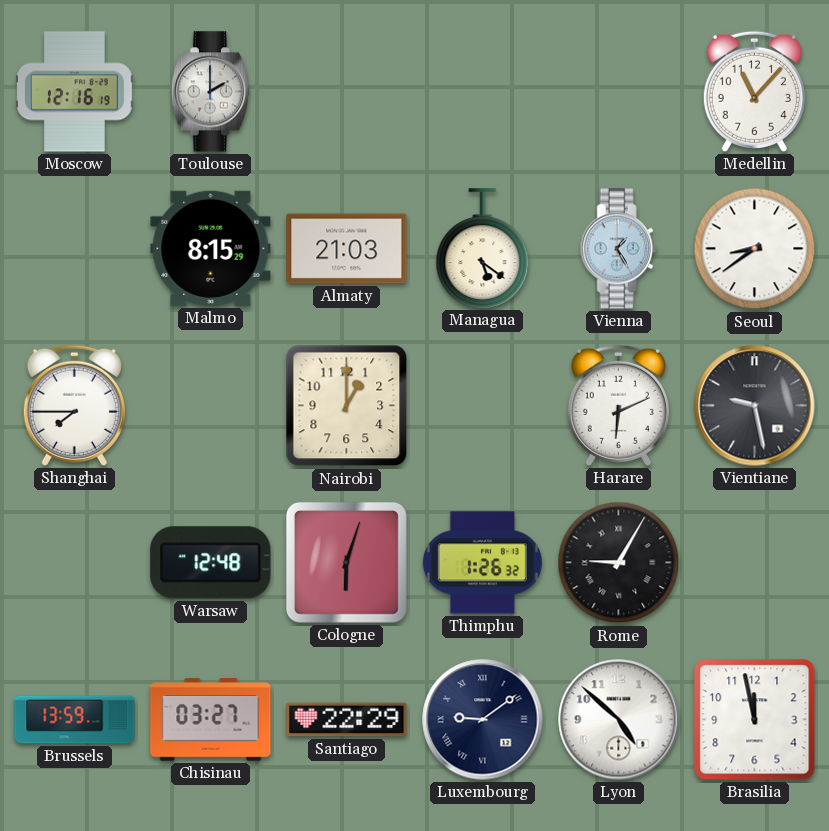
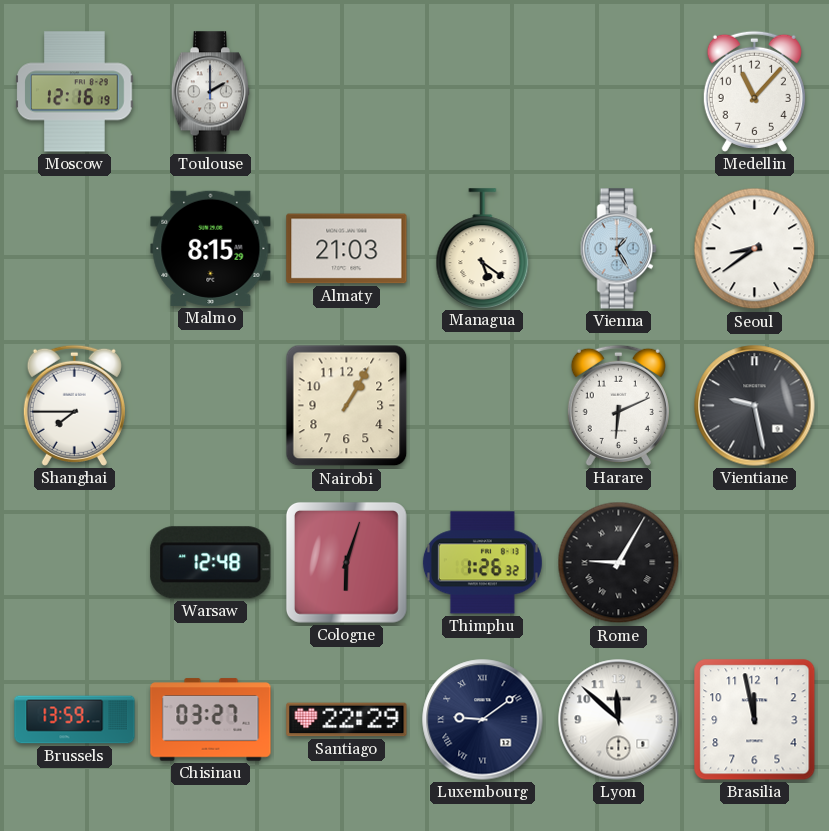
Nairobi: 1:00 -> 1:05
Lyon: 4:52 -> 11:52
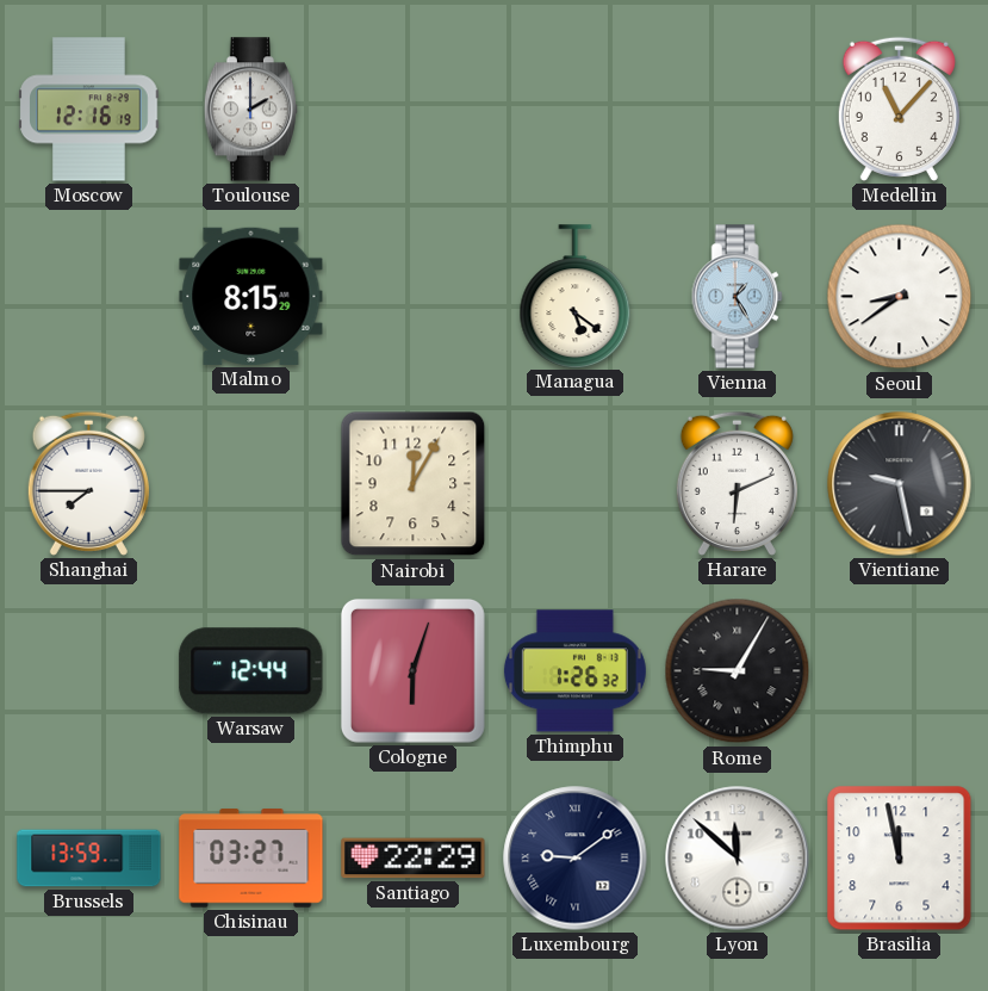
Almaty: 21:03 -> none
Nairobi: 1:05 -> 12:05
Warsaw: 12:48 -> 12:44
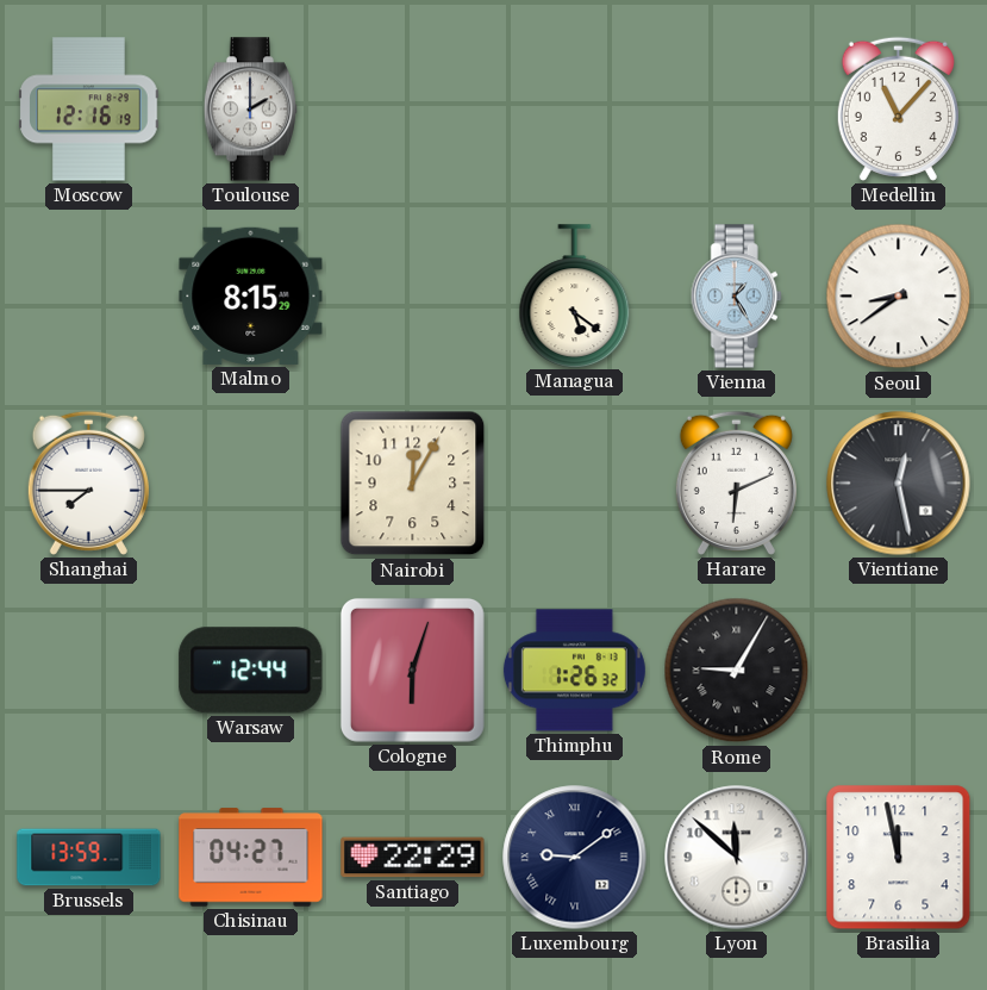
Vientiane: 9:28 -> 12:28
Chisinau: 03:27 -> 04:27
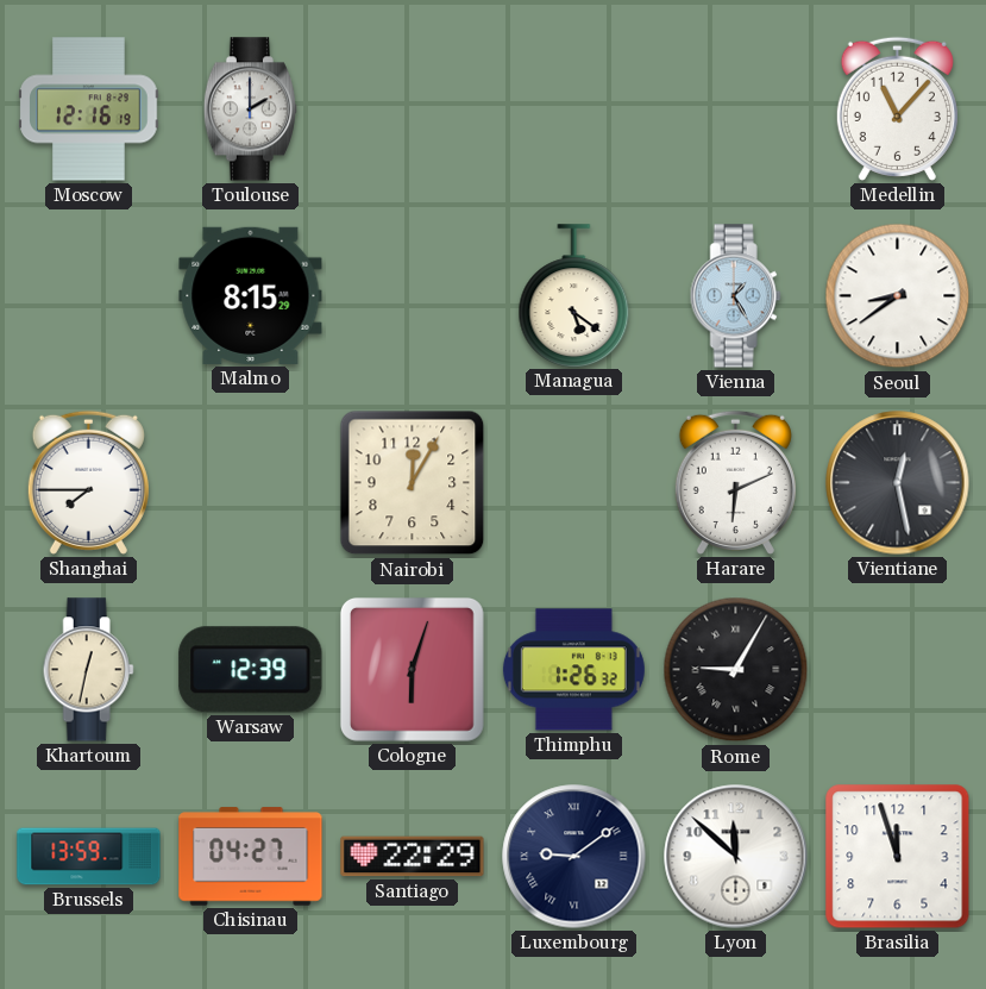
Khartoum: none -> 12:32
Warsaw: 12:44 -> 12:39
Brasilia: 11:58 -> 11:57
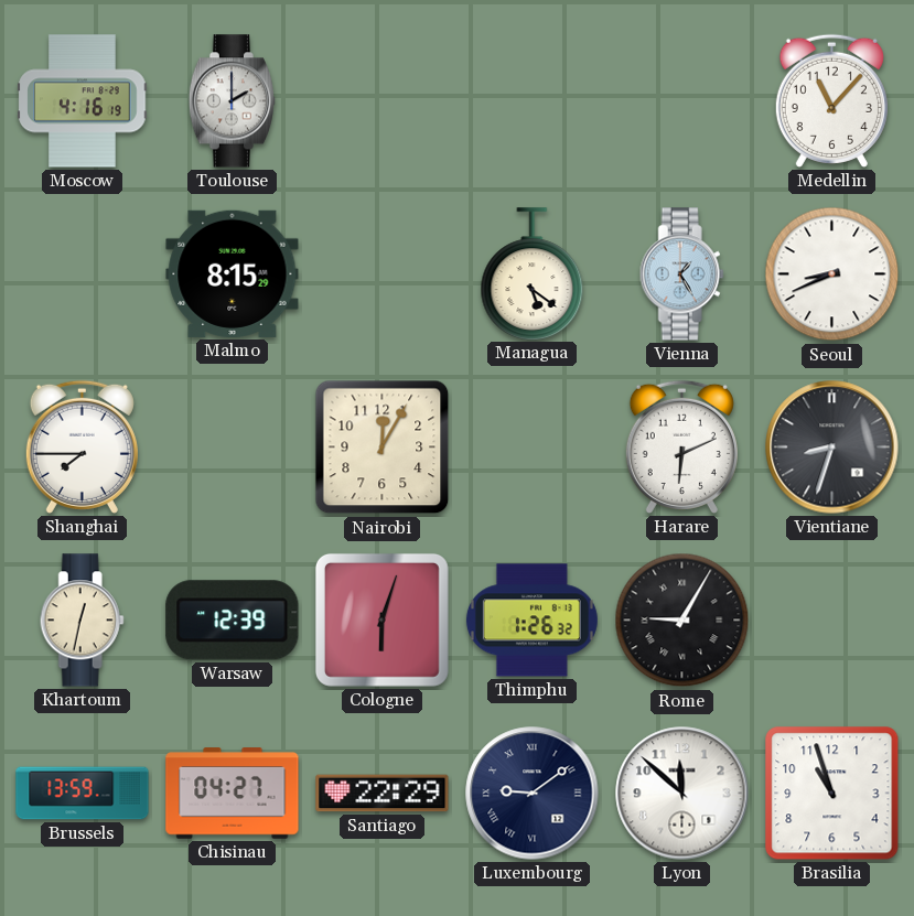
Moscow: 12:16 -> 4:16
Seoul: 8:39 -> 8:41
Vientiane: 12:28 -> 8:33
Brasilia: 11:57 -> 10:57
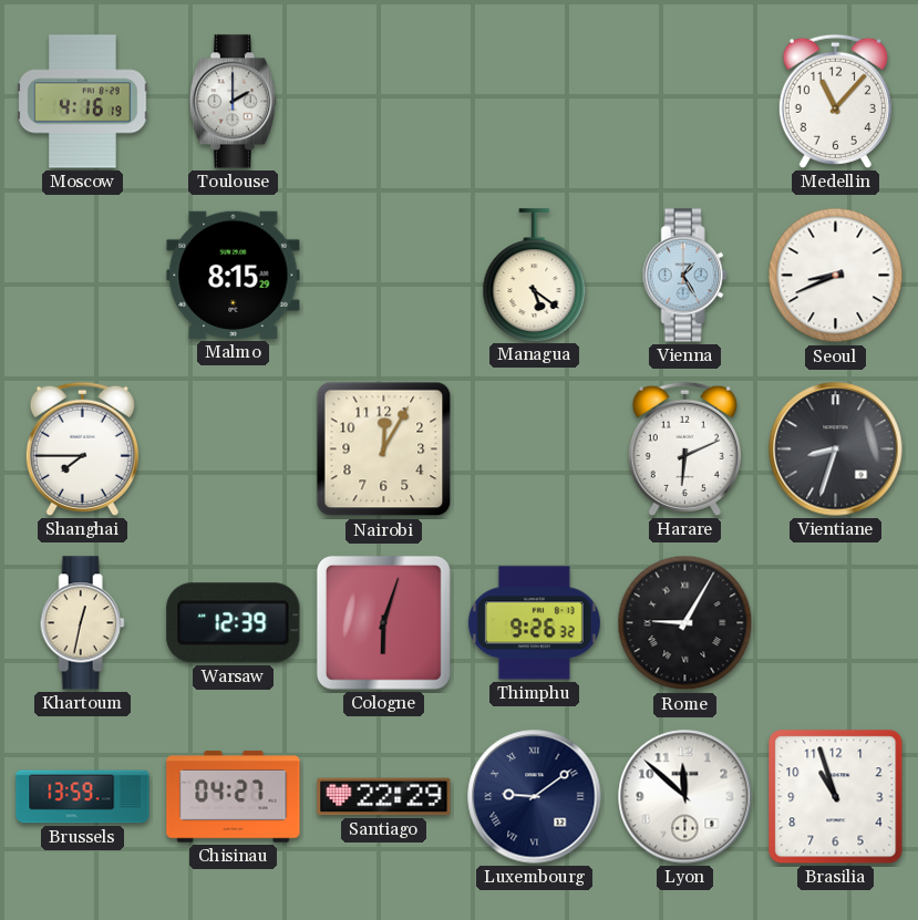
Thimphu: 1:26 -> 9:26
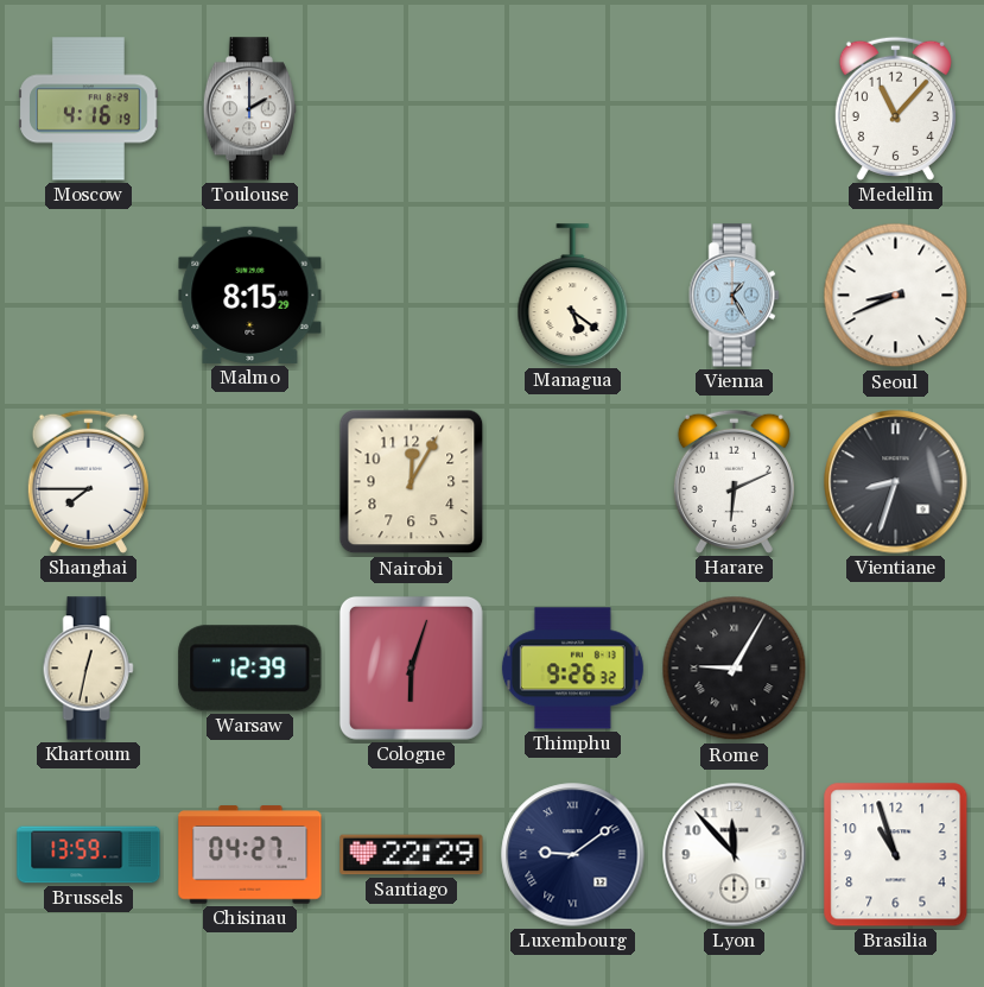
Lyon: 11:52 -> 11:53
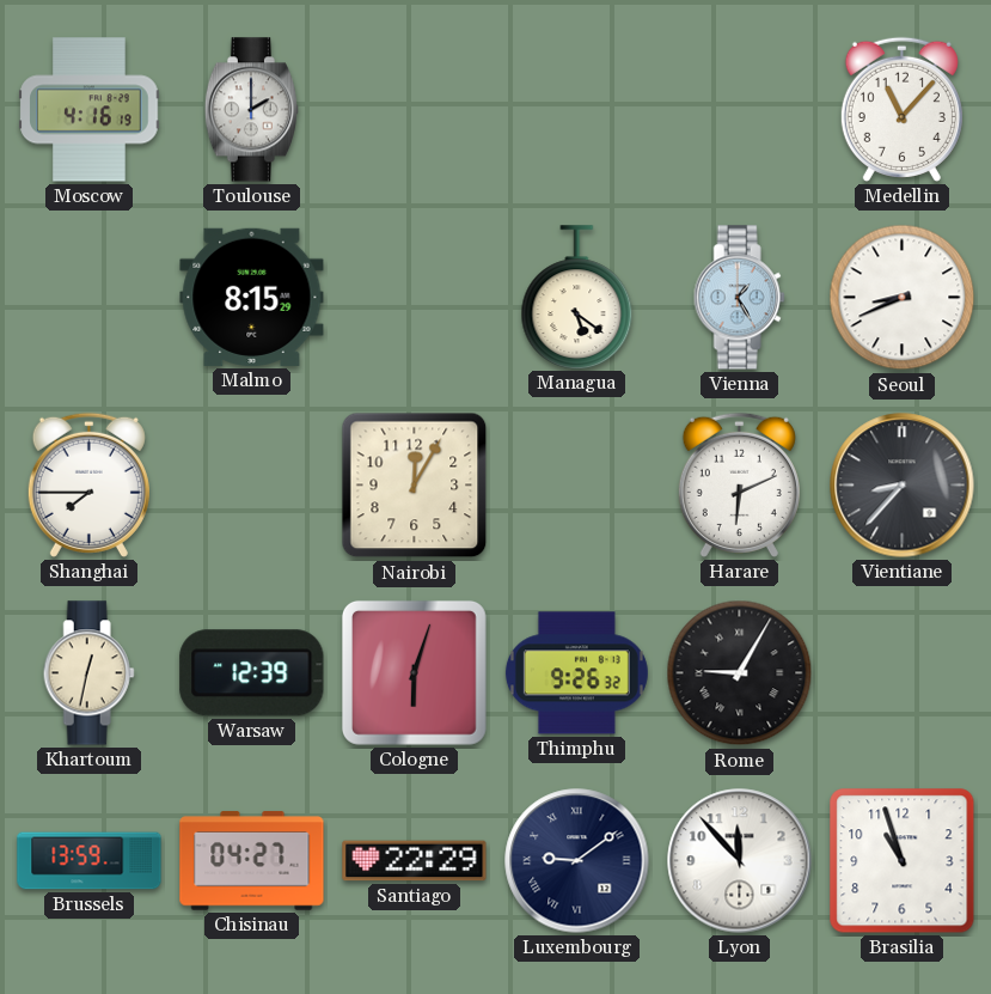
Vientiane: 8:33 -> 8:37
